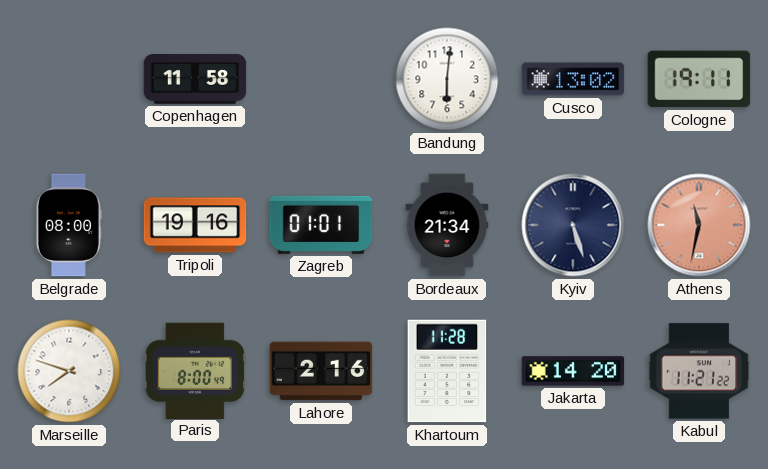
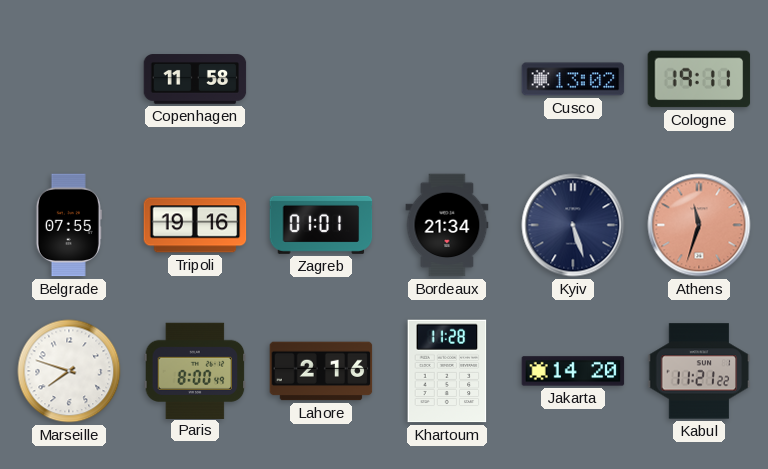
Bandung: 6:01 -> none
Belgrade: 08:00 -> 07:55
Athens: 11:32 -> 11:33
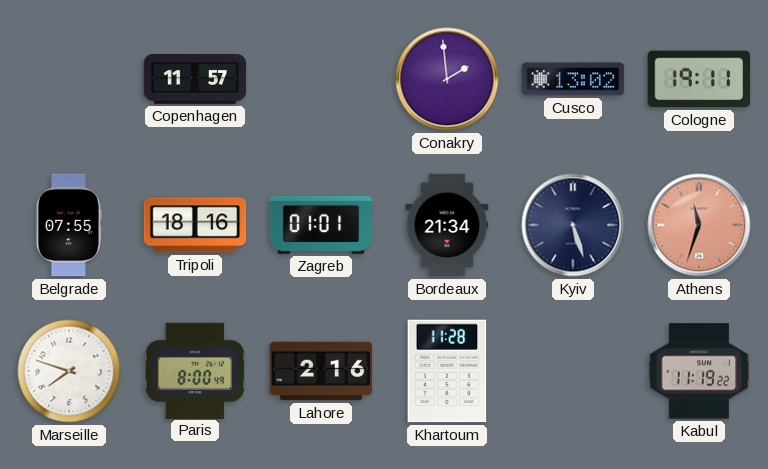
Copenhagen: 11:58 -> 11:57
Conakry: none -> 1:59
Tripoli: 19:16 -> 18:16
Jakarta: 14:20 -> none
Kabul: 11:21 -> 11:19
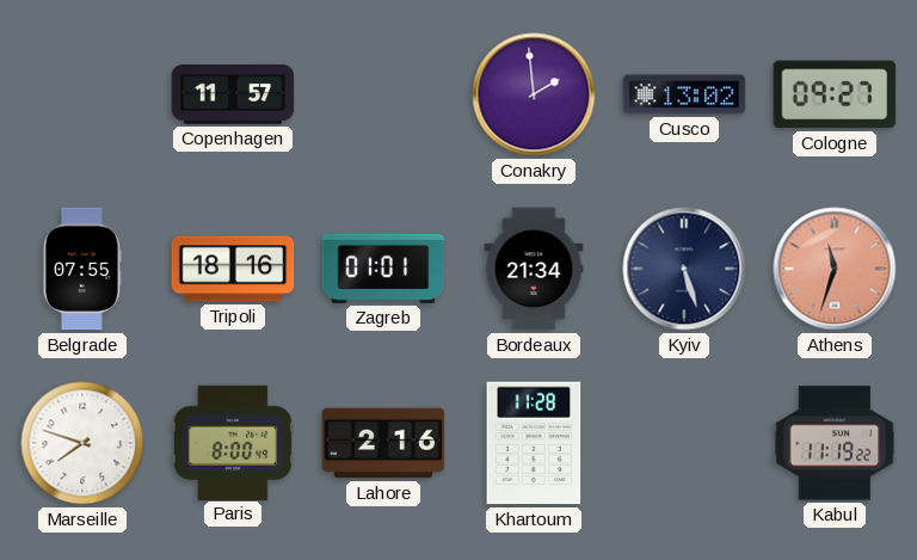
Cologne: 19:11 -> 09:27
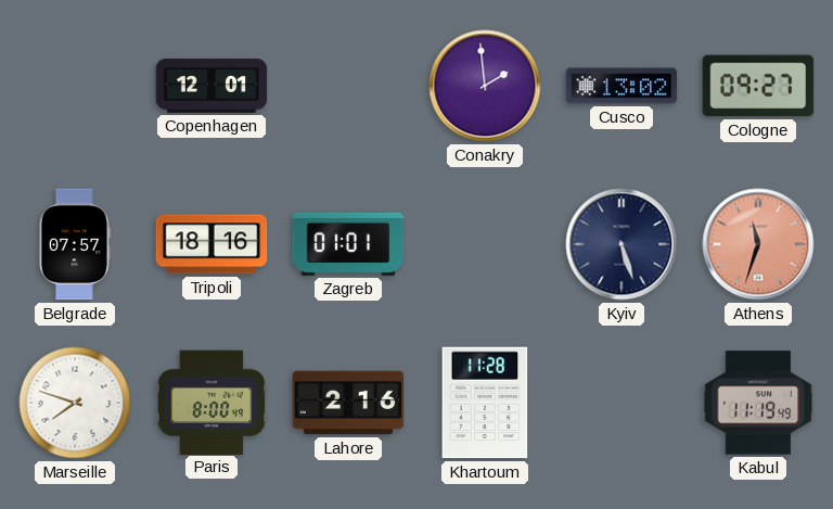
Copenhagen: 11:57 -> 12:01
Belgrade: 07:55 -> 07:57
Bordeaux: 21:34 -> none
Kabul: 11:19:22 -> 11:19:49
